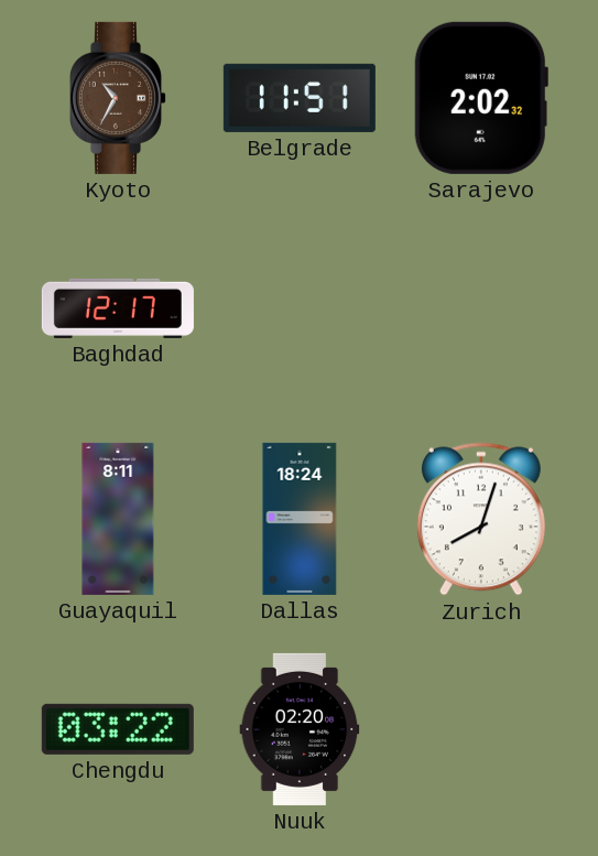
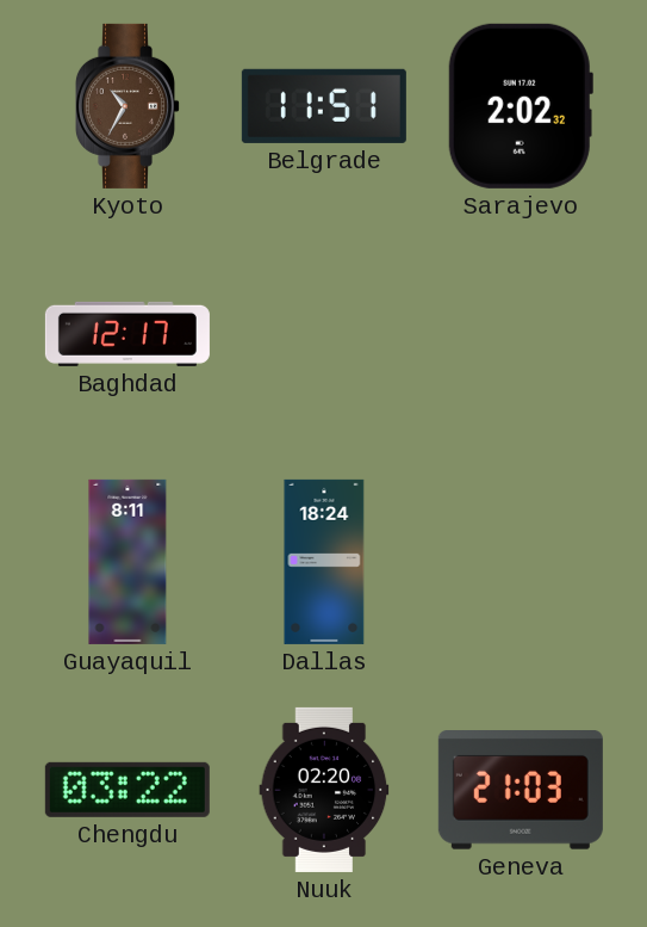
Zurich: 8:03 -> none
Geneva: none -> 21:03
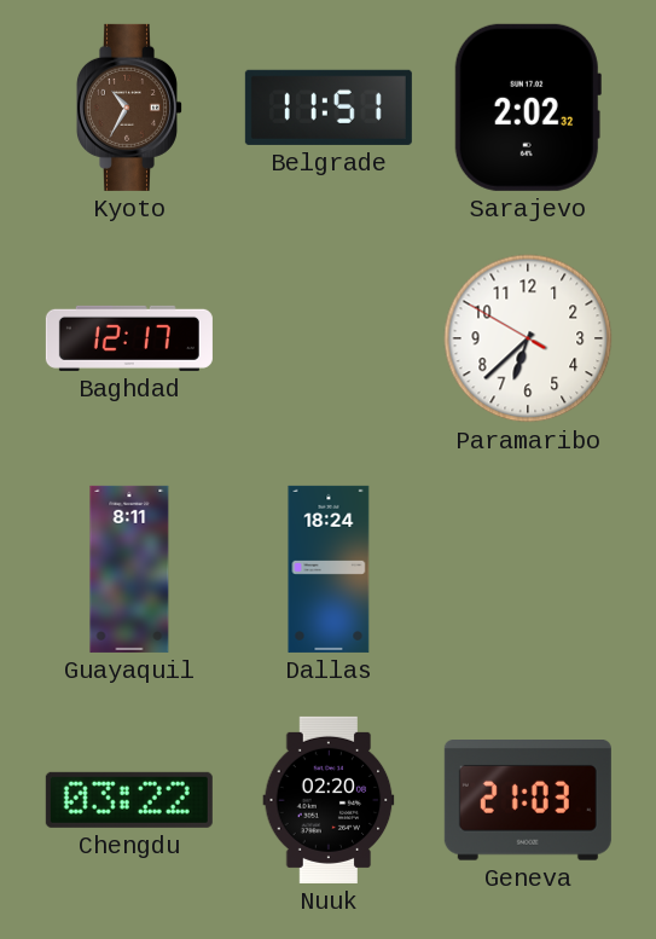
Paramaribo: none -> 6:37
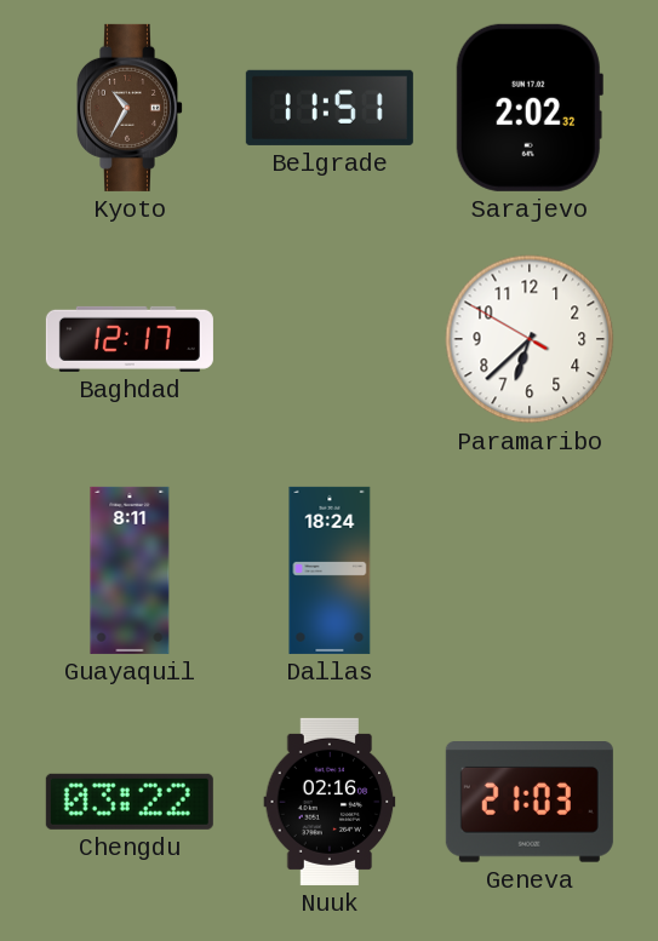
Nuuk: 02:20 -> 02:16
